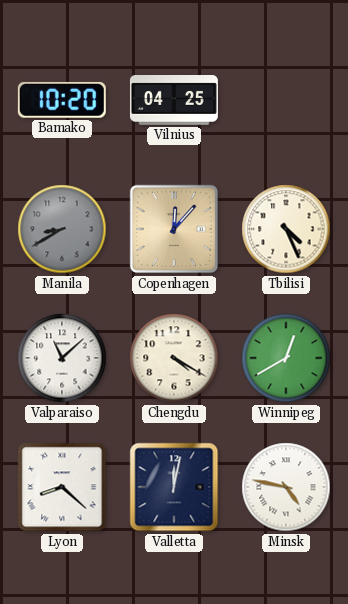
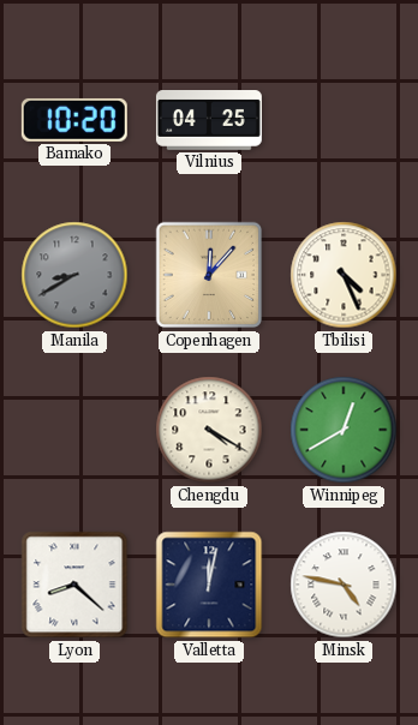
Valparaiso: 11:08 -> none
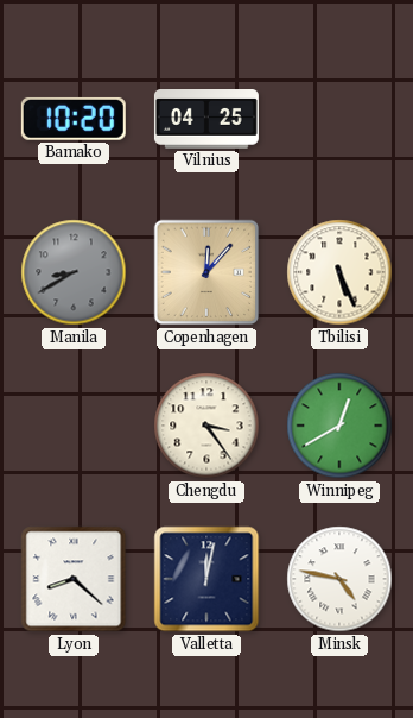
Tbilisi: 4:26 -> 5:26
Chengdu: 4:20 -> 3:24
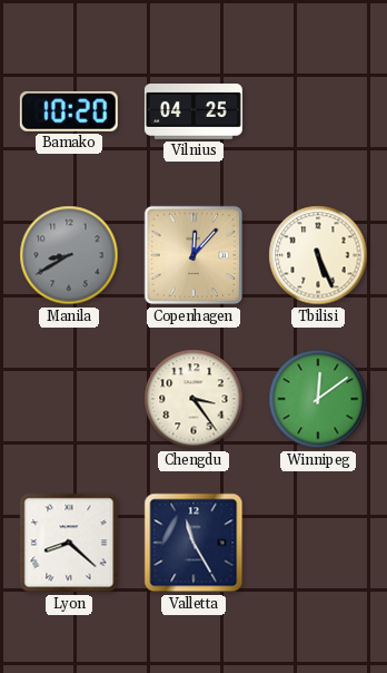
Winnipeg: 12:40 -> 12:09
Valletta: 12:02 -> 11:25
Minsk: 4:47 -> none
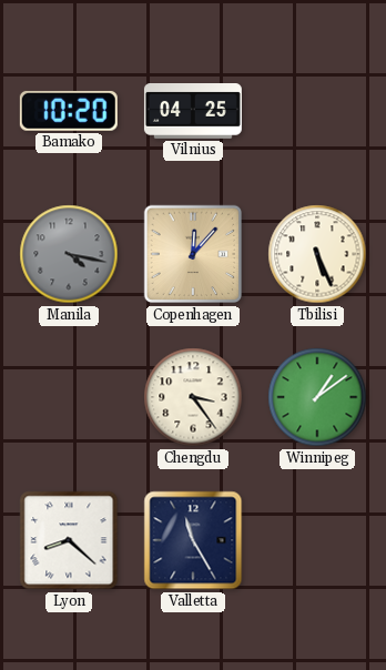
Manila: 8:40 -> 4:17
Winnipeg: 12:09 -> 1:09
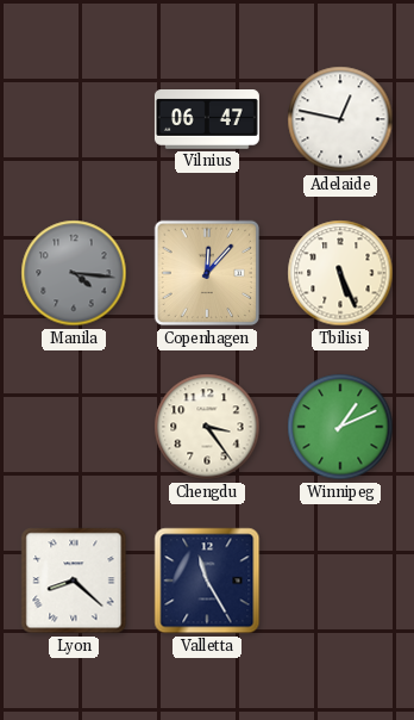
Bamako: 10:20 -> none
Vilnius: 04:25 -> 06:47
Adelaide: none -> 12:47
Manila: 4:17 -> 4:16
Winnipeg: 1:09 -> 1:11
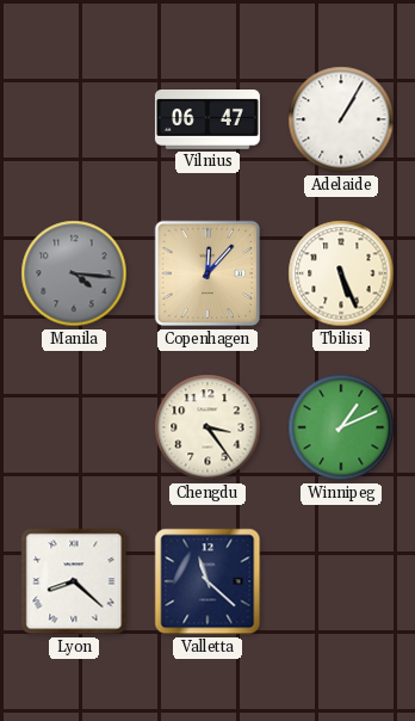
Adelaide: 12:47 -> 1:05
Valletta: 11:25 -> 11:22
